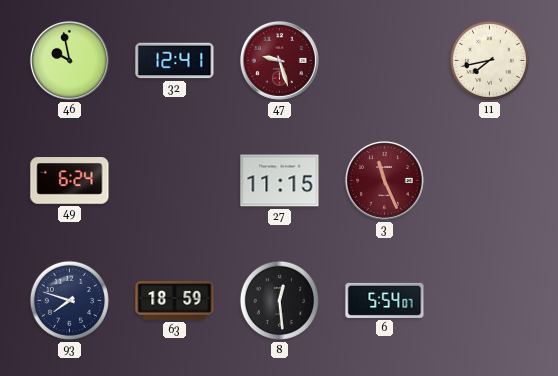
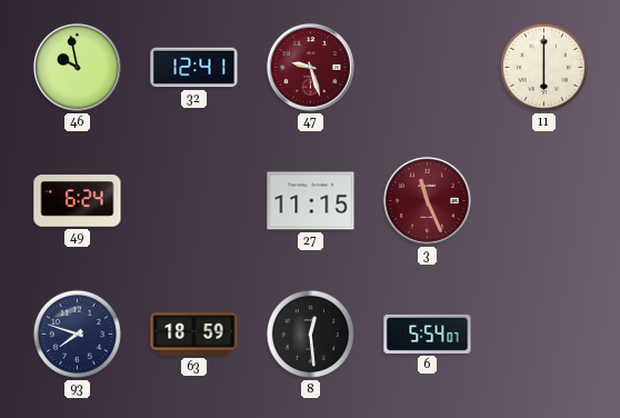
11: 7:43 -> 6:00
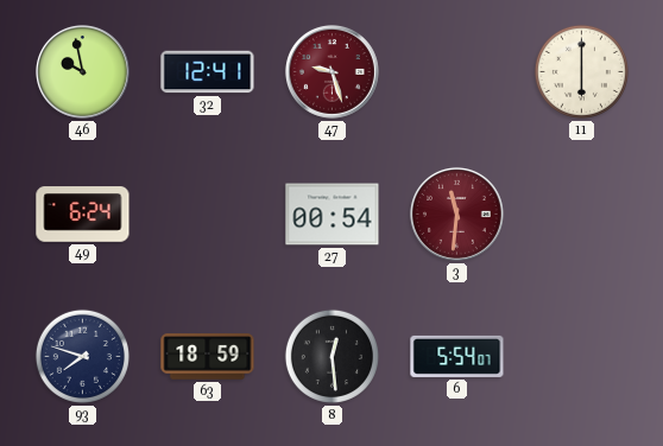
27: 11:15 -> 00:54
3: 11:26 -> 11:31
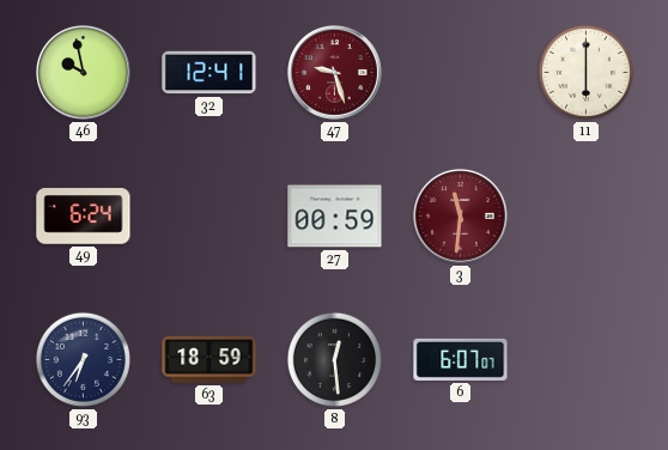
27: 00:54 -> 00:59
93: 7:48 -> 6:36
6: 5:54 -> 6:07
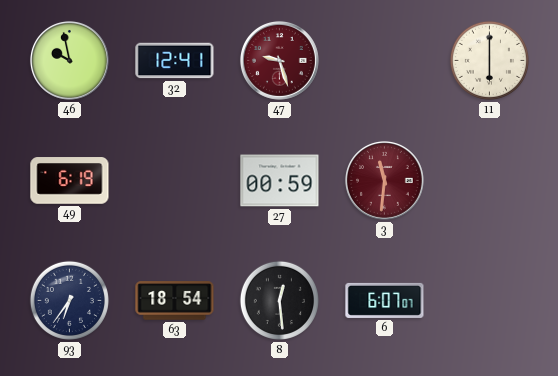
49: 6:24 -> 6:19
63: 18:59 -> 18:54
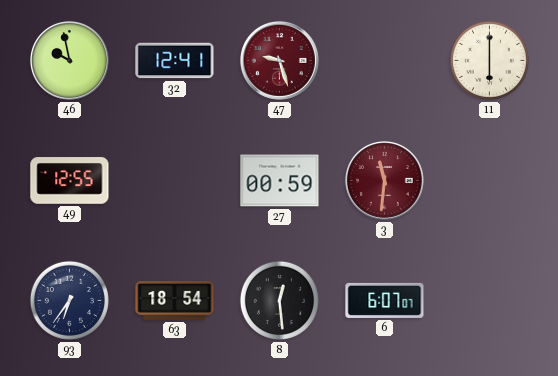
49: 6:19 -> 12:55
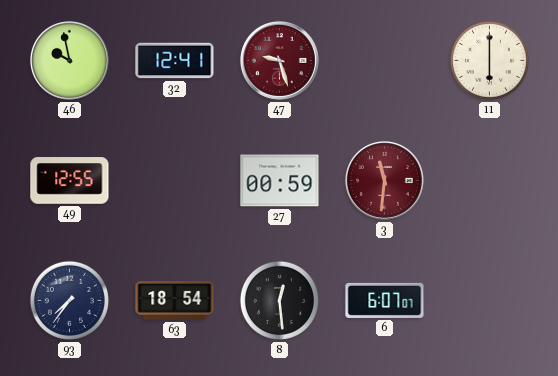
93: 6:36 -> 7:36
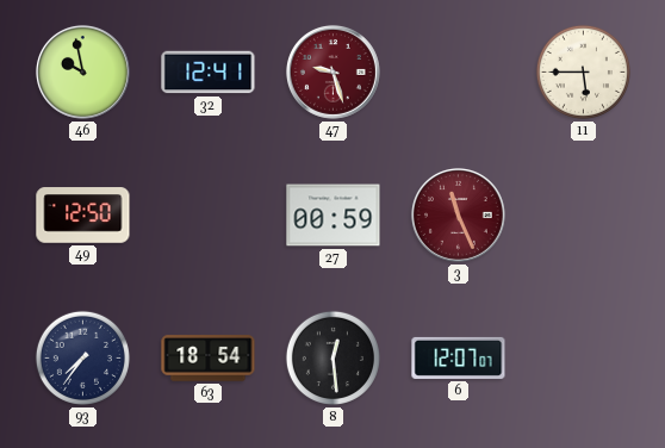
11: 6:00 -> 5:45
49: 12:55 -> 12:50
3: 11:31 -> 11:26
6: 6:07 -> 12:07
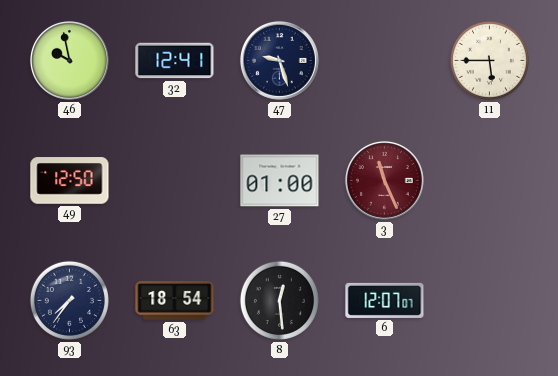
47 dial: burgundy -> navy
27: 00:59 -> 01:00
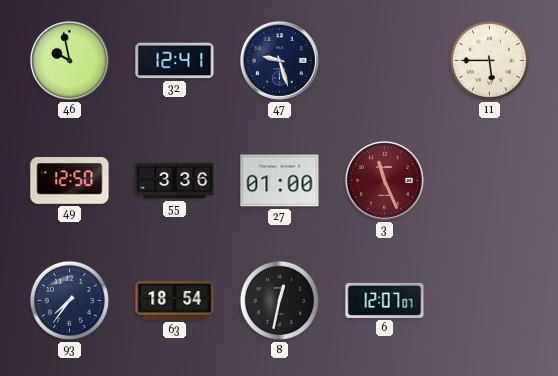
55: none -> 3:36
8: 12:29 -> 12:32
